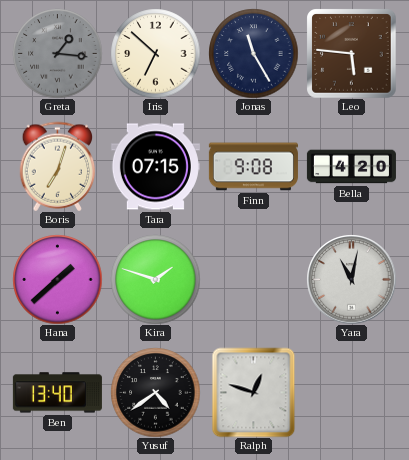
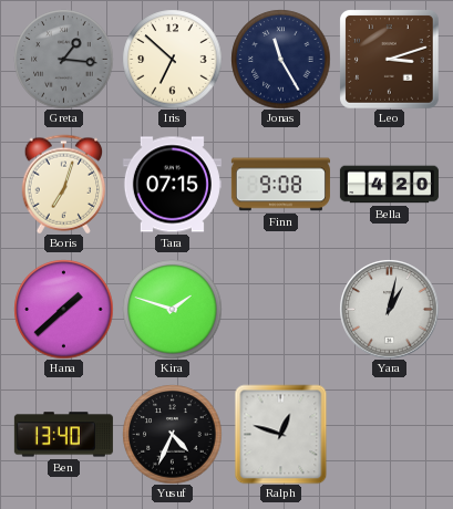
Leo: 5:46 -> 3:12
Yara: 11:02 -> 1:02
Yusuf: 4:39 -> 4:34
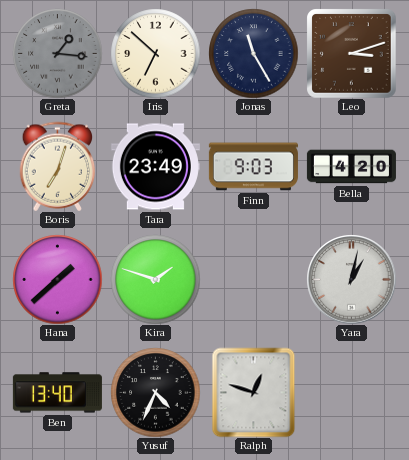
Tara: 07:15 -> 23:49
Finn: 9:08 -> 9:03
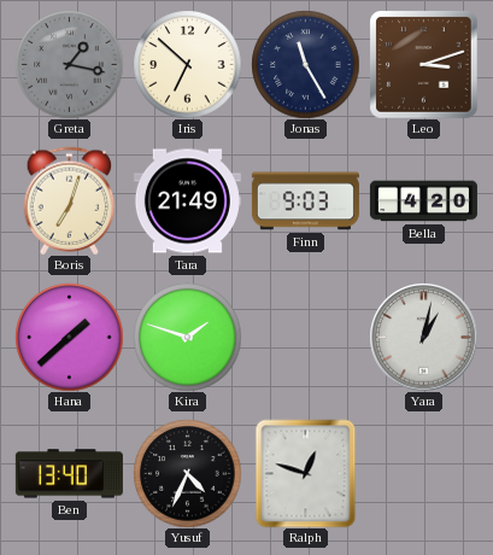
Greta: 1:16 -> 1:17
Tara: 23:49 -> 21:49
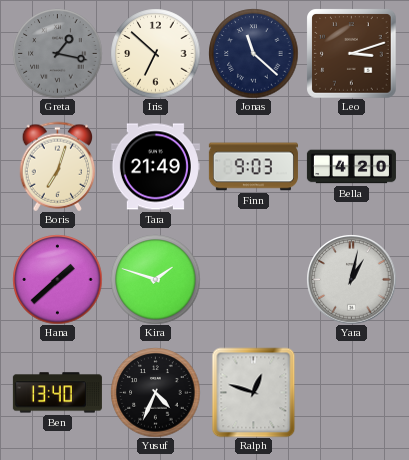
Jonas: 11:25 -> 11:22
